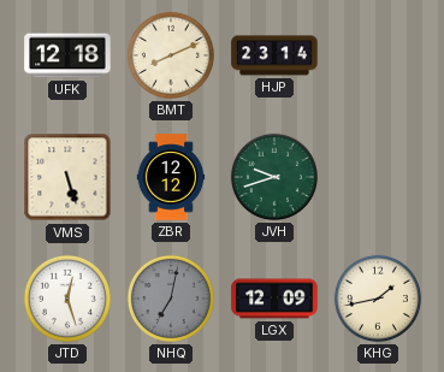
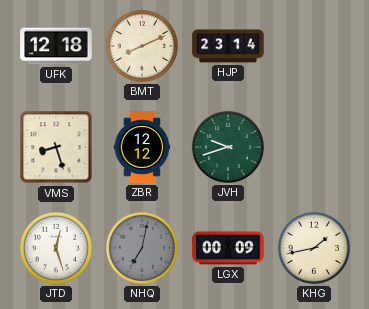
VMS: 5:27 -> 8:27
LGX: 12:09 -> 00:09
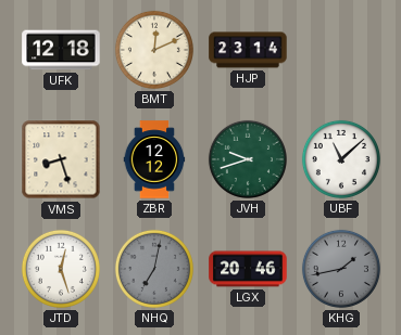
BMT: 8:11 -> 12:11
UBF: none -> 11:08
LGX: 00:09 -> 20:46
KHG dial: cream -> grey
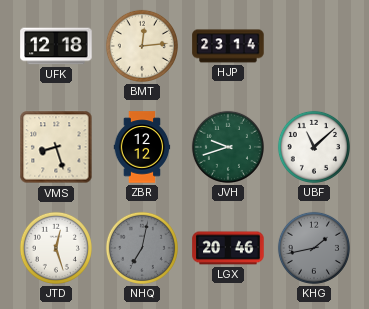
BMT: 12:11 -> 12:14
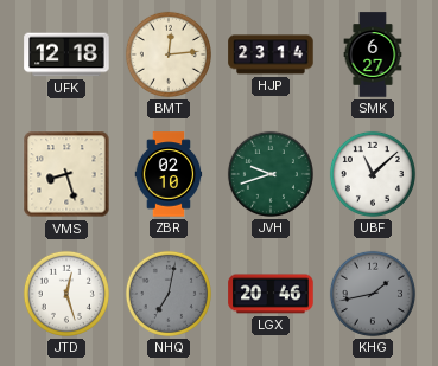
SMK: none -> 6:27
ZBR: 12:12 -> 02:10
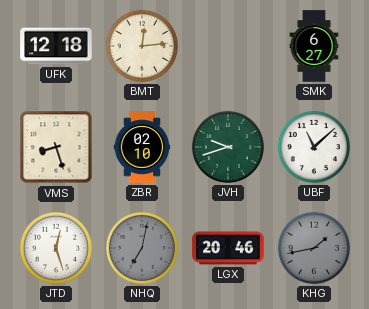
HJP: 23:14 -> none
